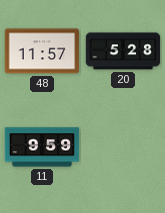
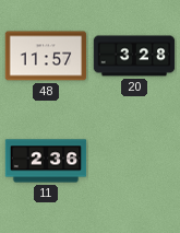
20: 5:28 -> 3:28
11: 9:59 -> 2:36
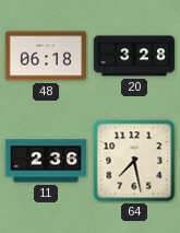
48: 11:57 -> 06:18
64: none -> 7:28
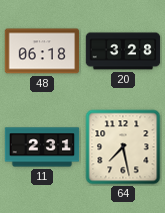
11: 2:36 -> 2:31
